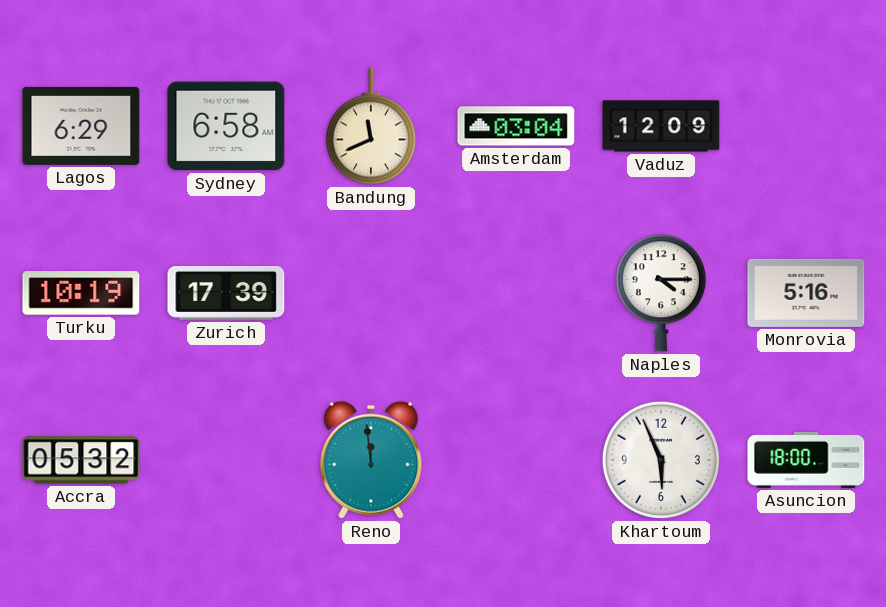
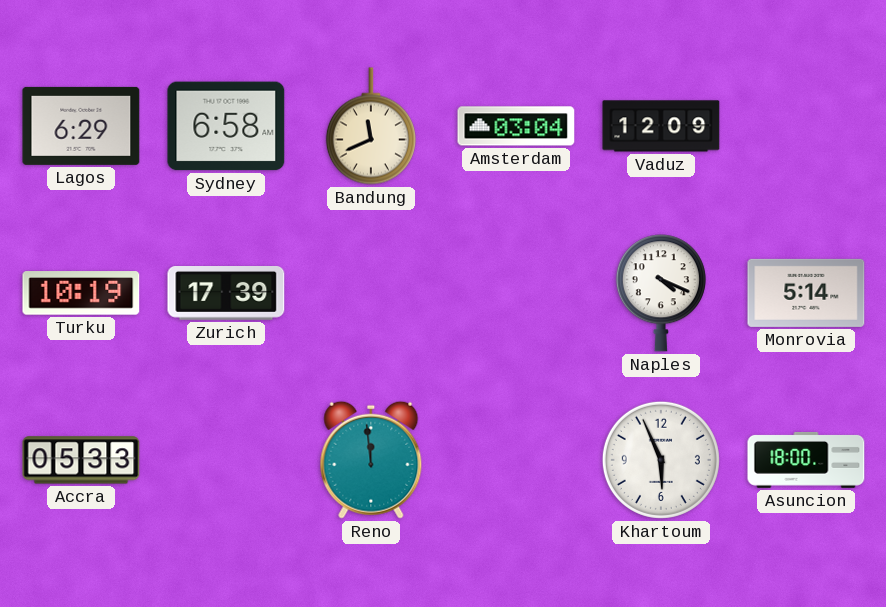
Naples: 4:15 -> 4:19
Monrovia: 5:16 -> 5:14
Accra: 05:32 -> 05:33
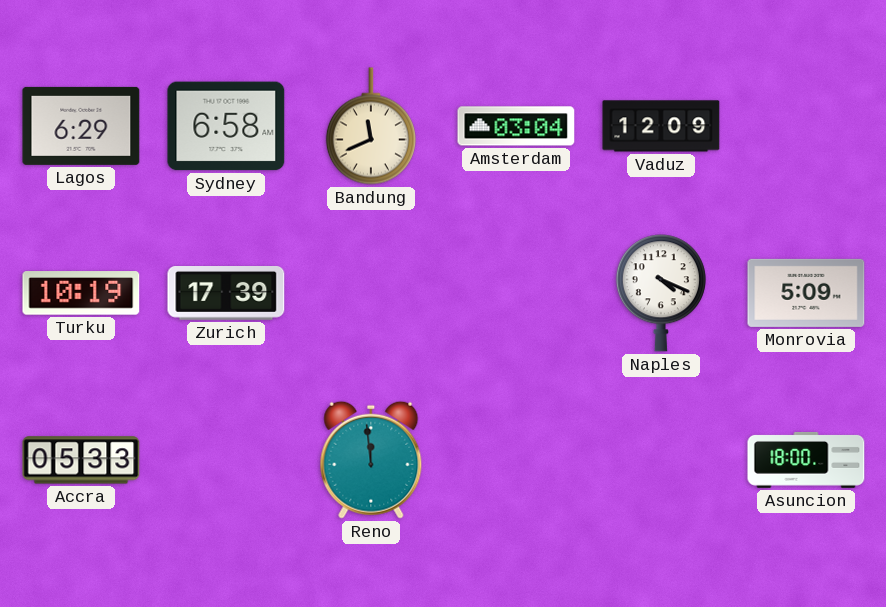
Monrovia: 5:14 -> 5:09
Khartoum: 5:56 -> none
